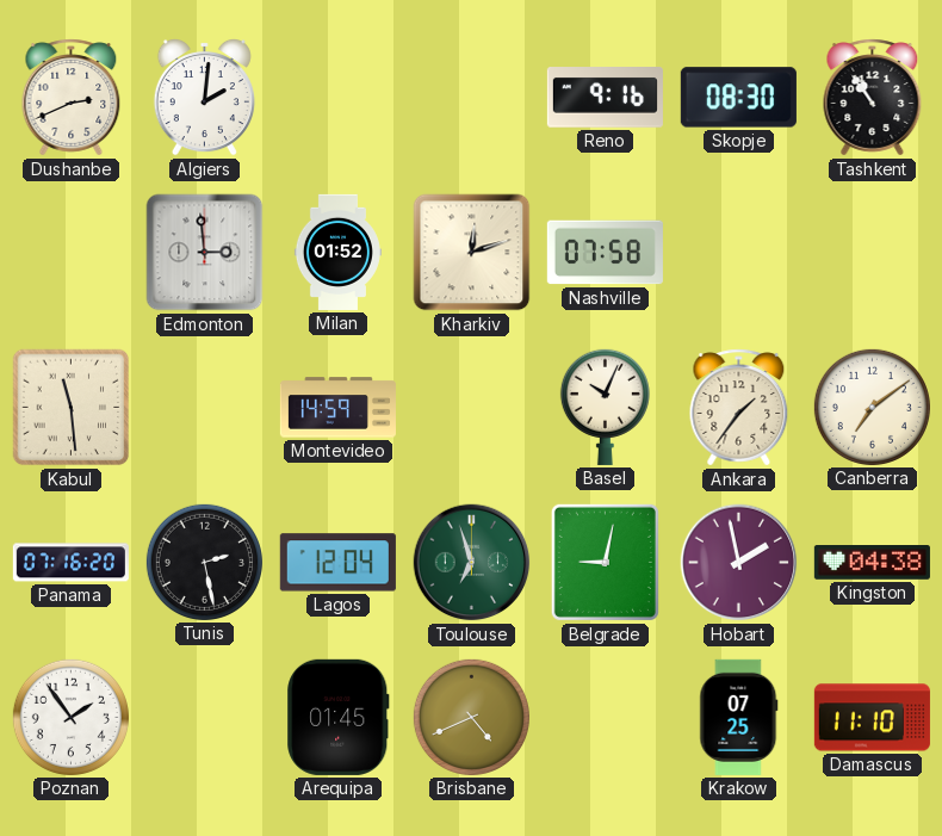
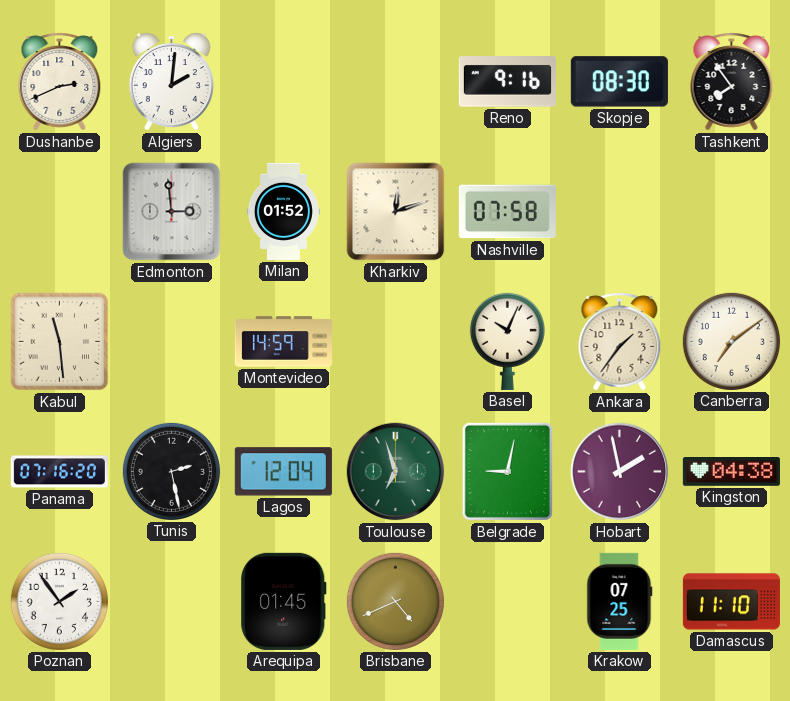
Tashkent: 10:54 -> 7:54
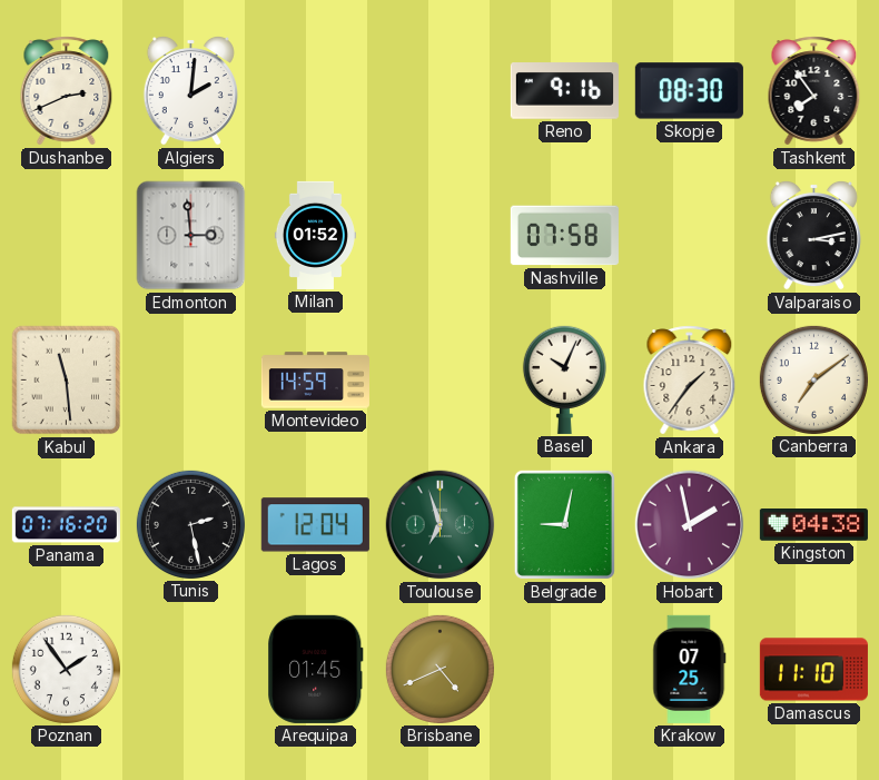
Kharkiv: 12:12 -> none
Valparaiso: none -> 3:13
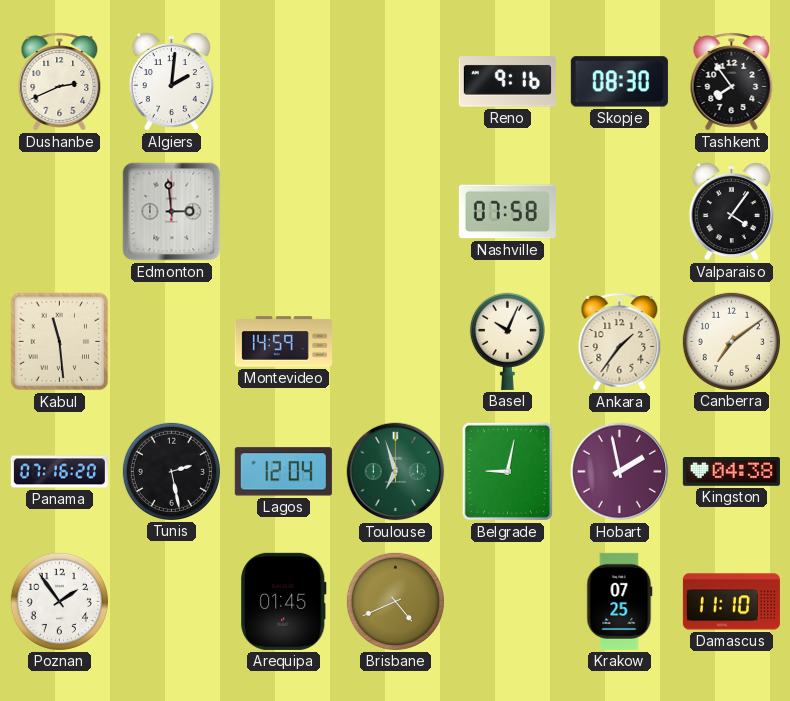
Milan: 01:52 -> none
Valparaiso: 3:13 -> 4:06
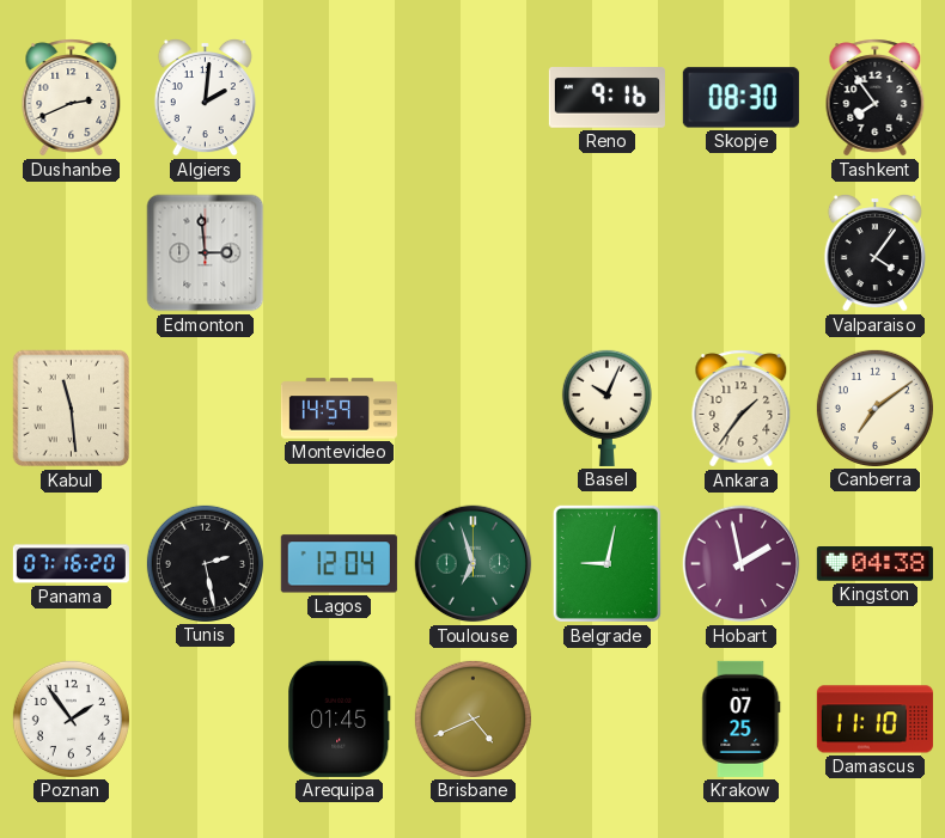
Nashville: 07:58 -> none
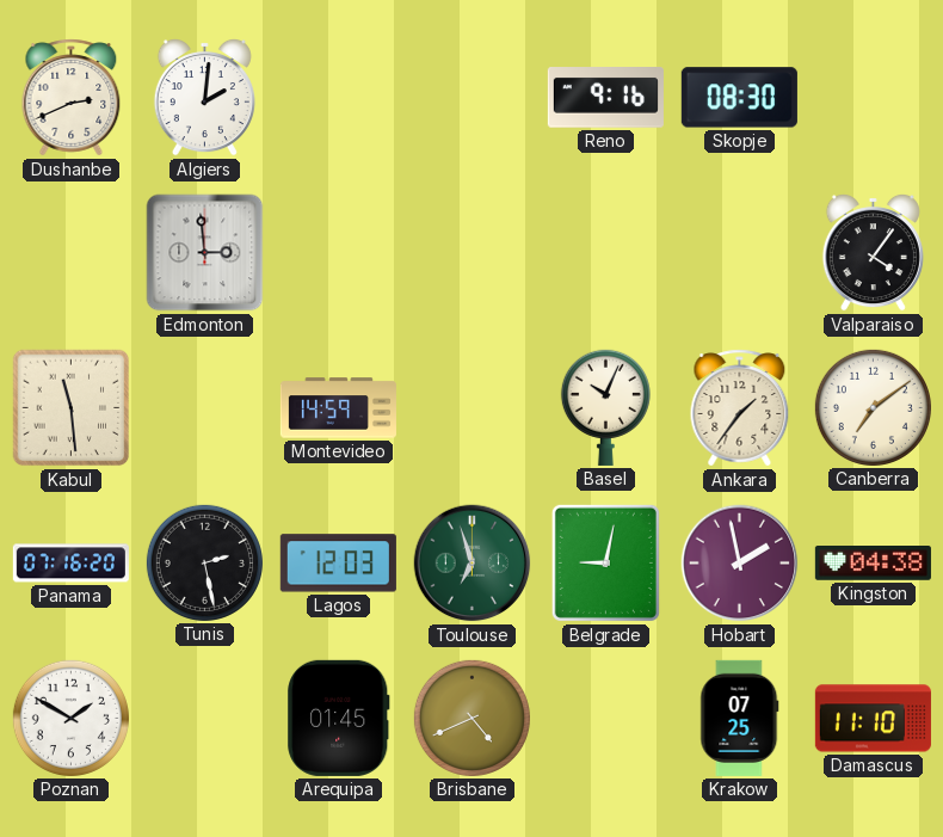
Tashkent: 7:54 -> none
Lagos: 12:04 -> 12:03
Poznan: 1:54 -> 1:50
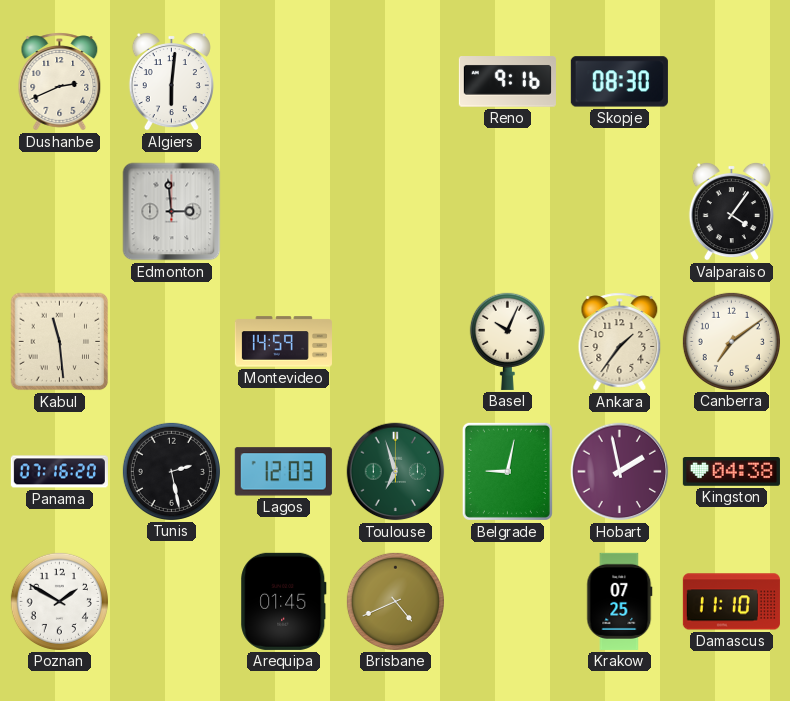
Algiers: 2:01 -> 6:01
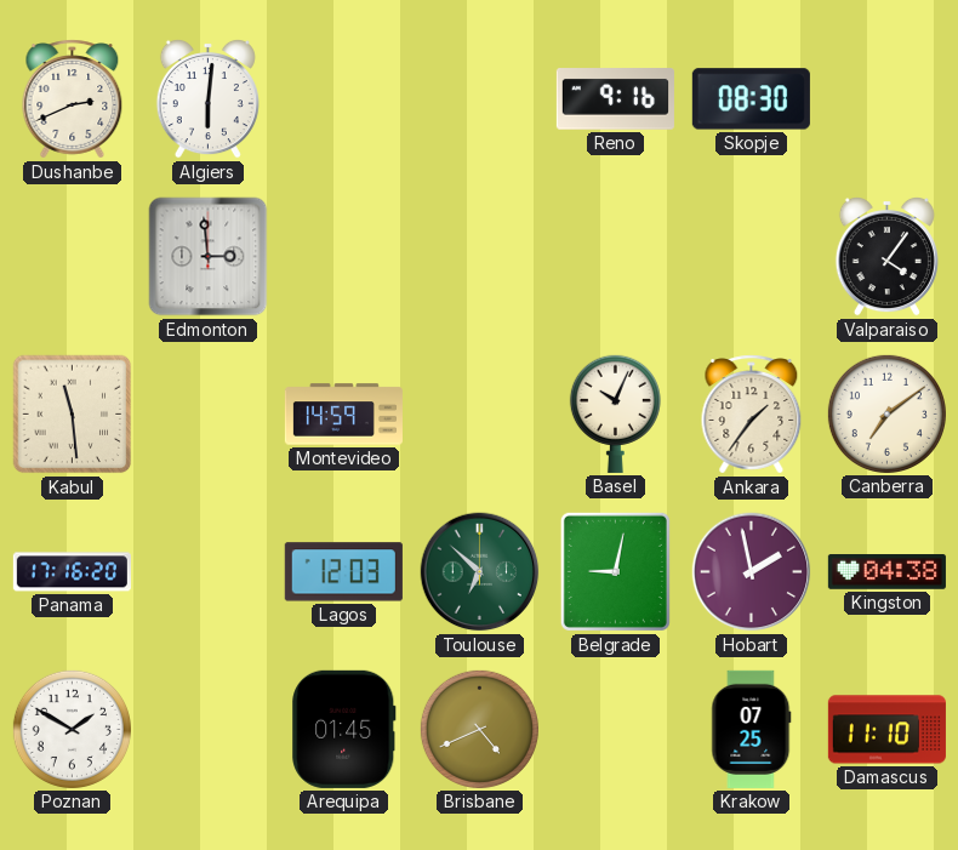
Panama: 07:16 -> 17:16
Tunis: 2:28 -> none
Toulouse: 6:57 -> 6:52
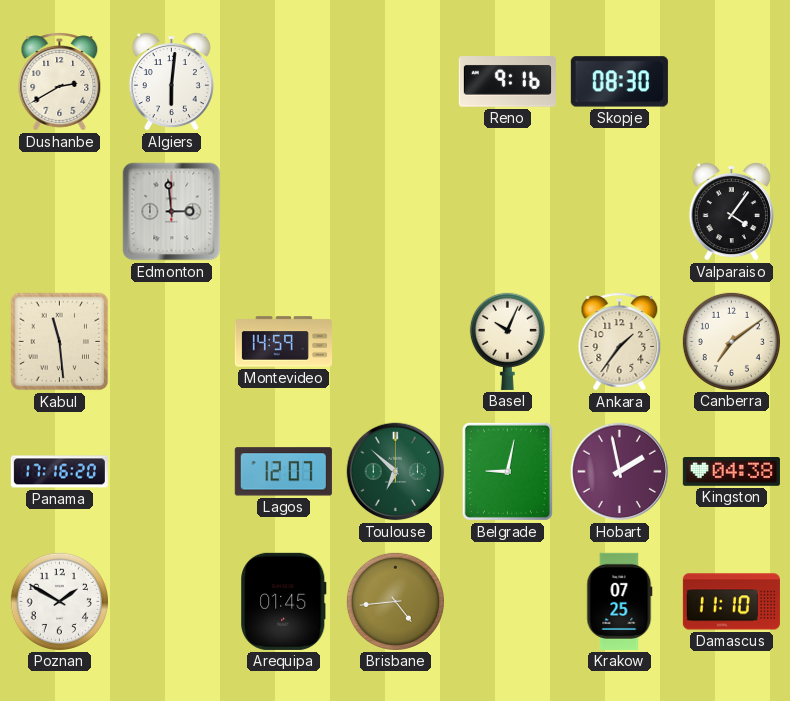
Dushanbe: 2:41 -> 2:40
Lagos: 12:03 -> 12:07
Brisbane: 4:41 -> 4:44
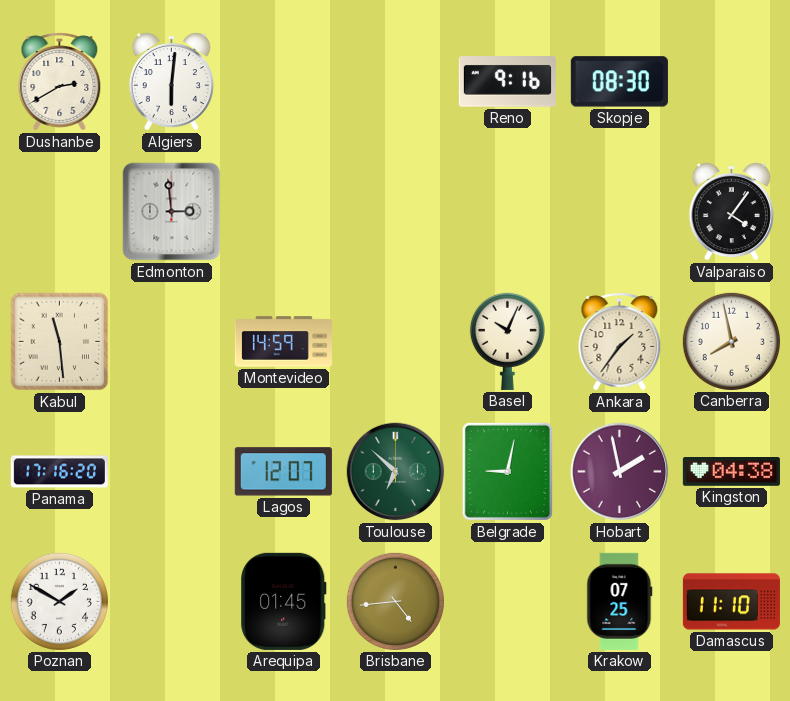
Canberra: 7:09 -> 7:58
